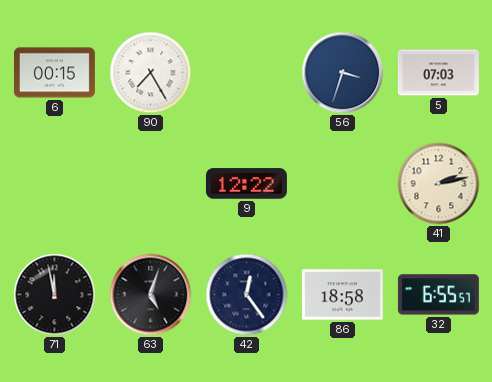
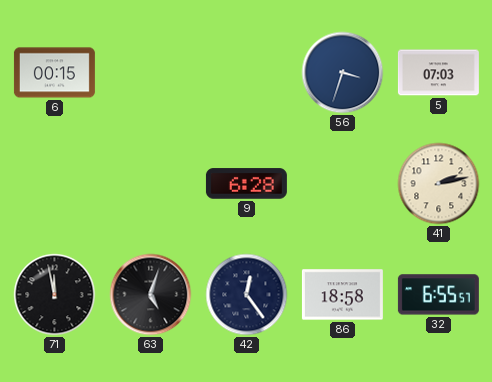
90: 7:25 -> none
9: 12:22 -> 6:28
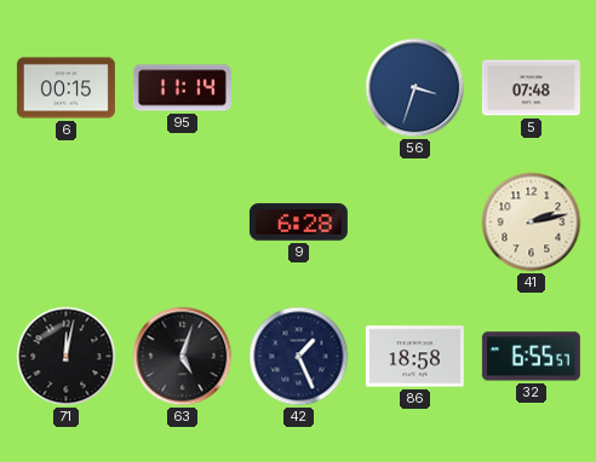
95: none -> 11:14
5: 07:03 -> 07:48
71: 11:58 -> 12:02
42: 12:24 -> 1:26
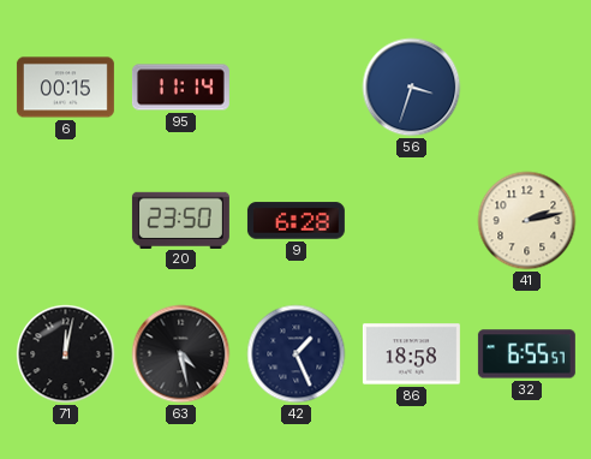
5: 07:48 -> none
20: none -> 23:50
63: 5:03 -> 4:28
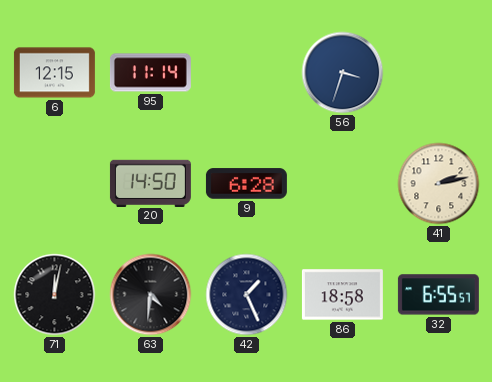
6: 00:15 -> 12:15
20: 23:50 -> 14:50
63: 4:28 -> 4:31
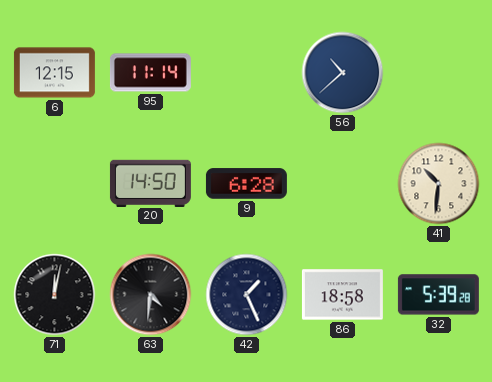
56: 3:33 -> 10:38
41: 2:13 -> 10:31
32: 6:55 -> 5:39
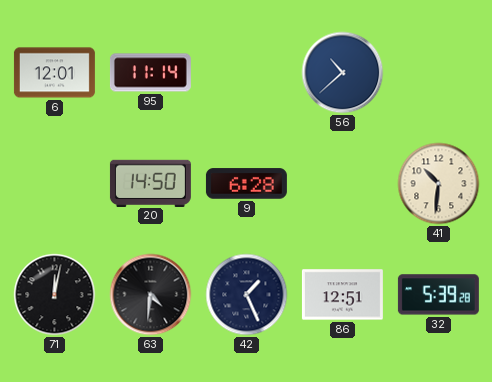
6: 12:15 -> 12:01
86: 18:58 -> 12:51
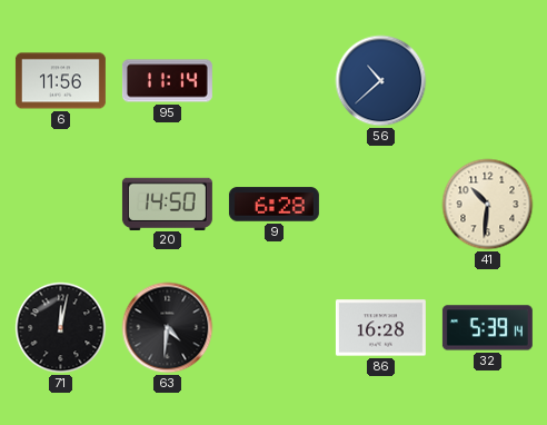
6: 12:01 -> 11:56
42: 1:26 -> none
86: 12:51 -> 16:28
32: 5:39:28 -> 5:39:14
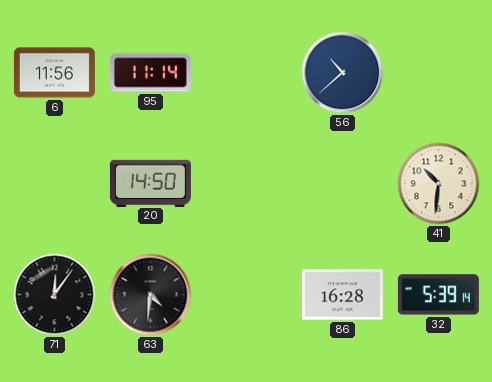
9: 6:28 -> none
71: 12:02 -> 12:06
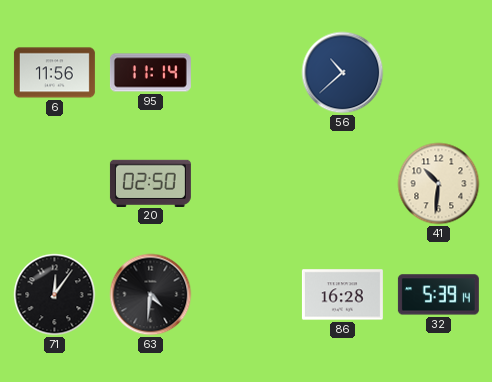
20: 14:50 -> 02:50
